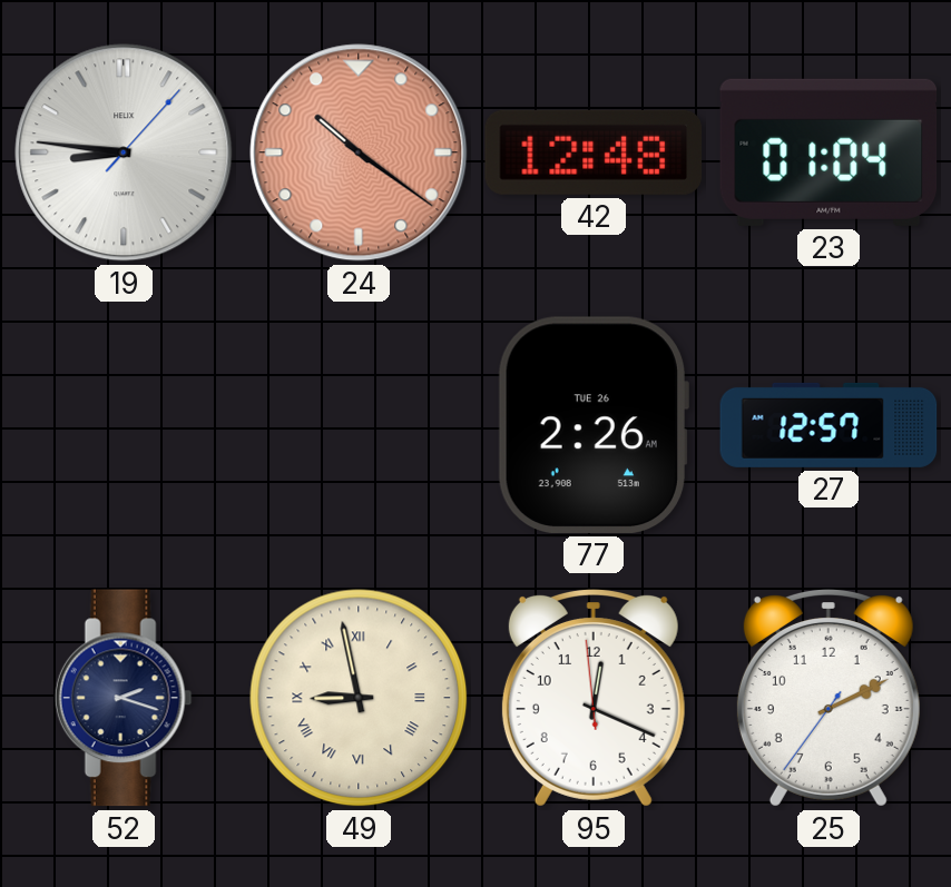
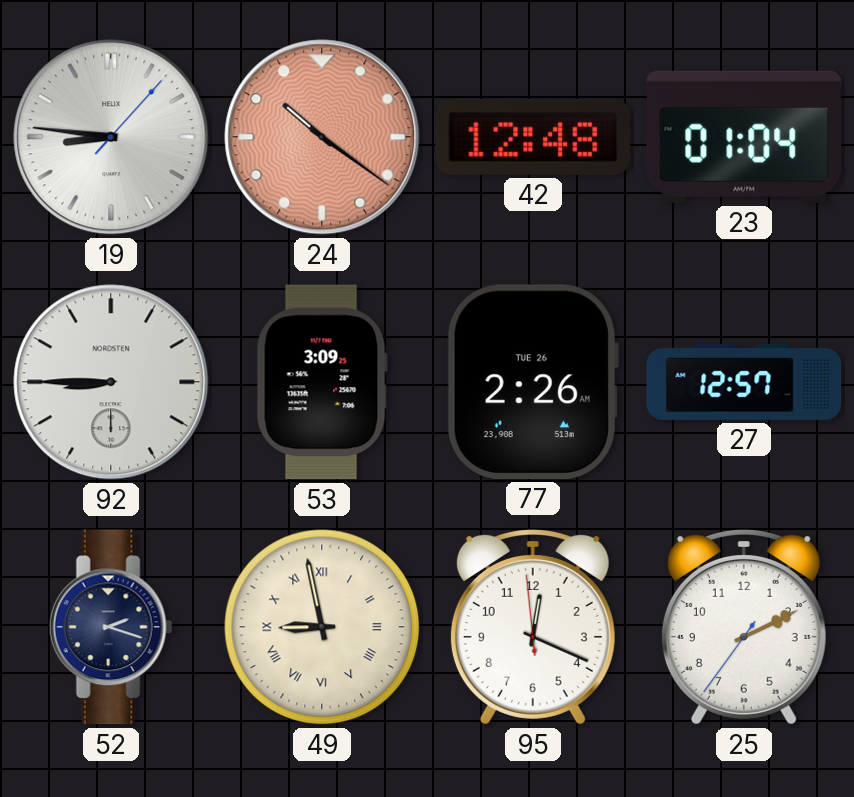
92: none -> 8:45
53: none -> 3:09
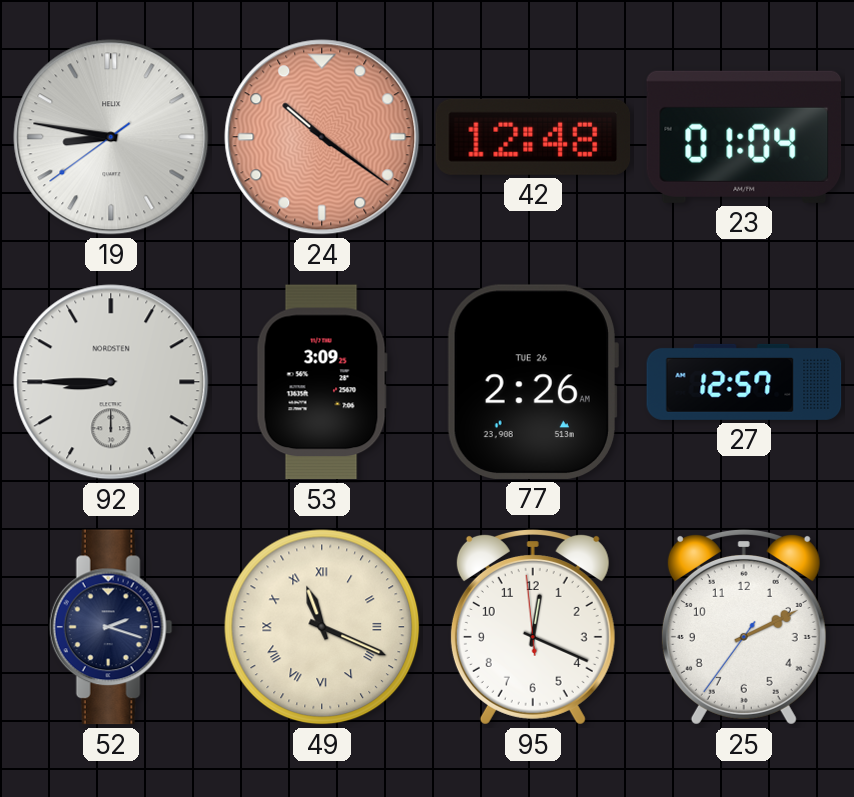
19: 8:46:07 -> 8:46:39
49: 8:58 -> 11:19
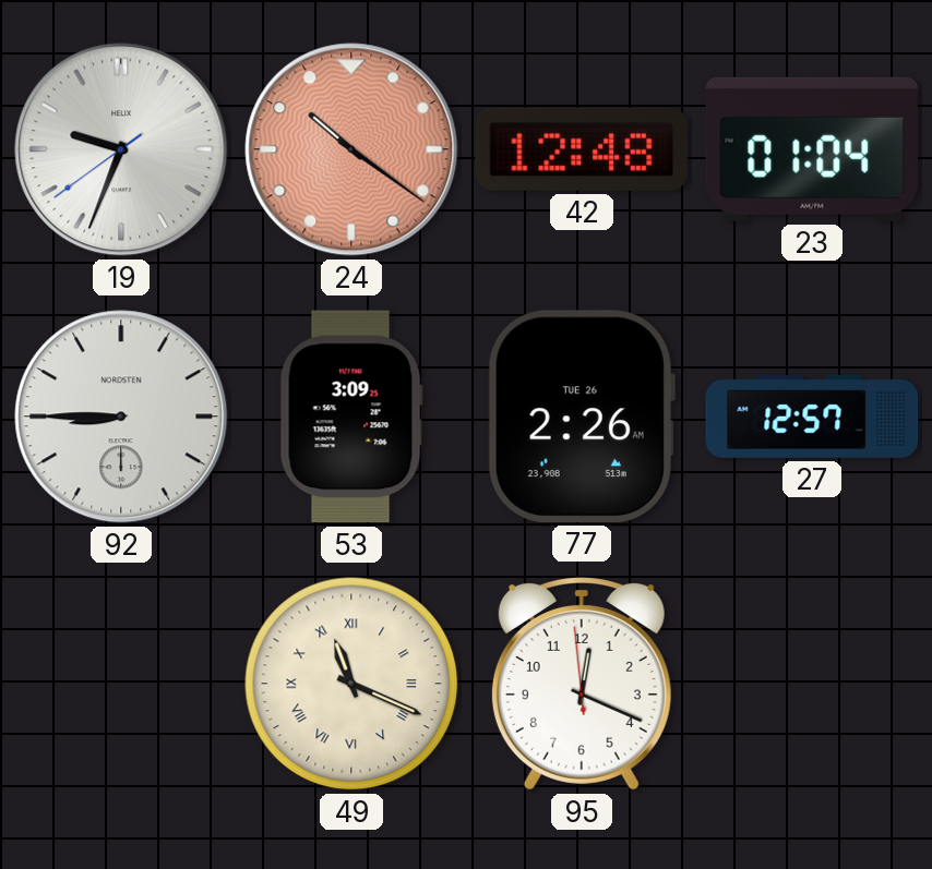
19: 8:46 -> 9:33
52: 2:18 -> none
25: 2:10 -> none
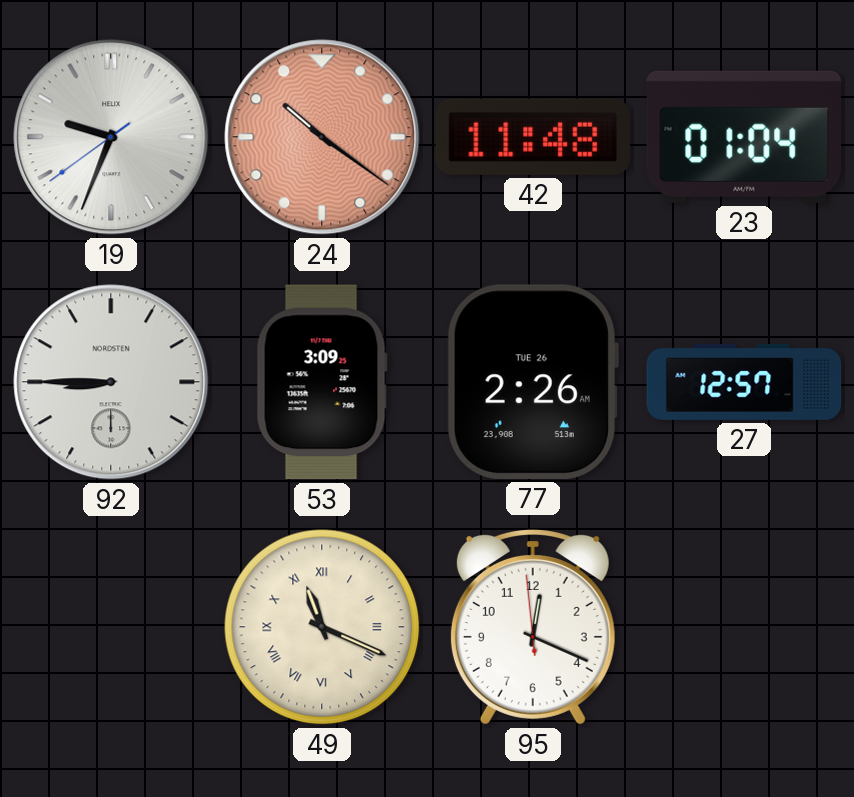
42: 12:48 -> 11:48
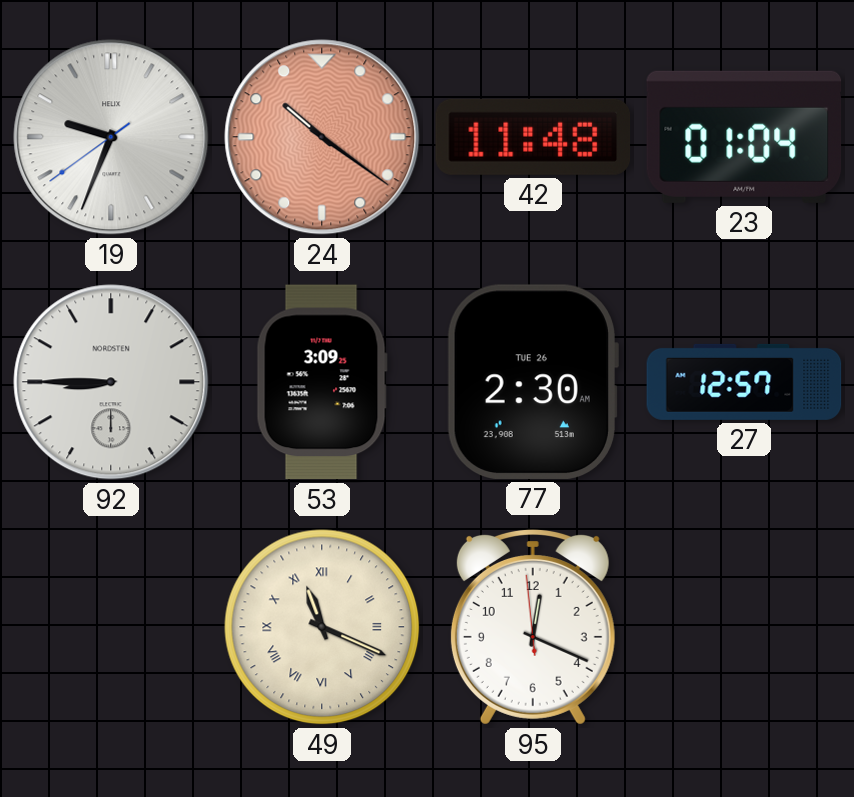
77: 2:26 -> 2:30
